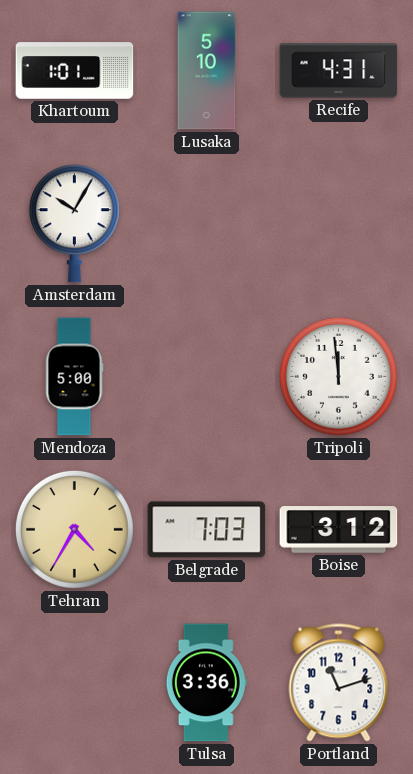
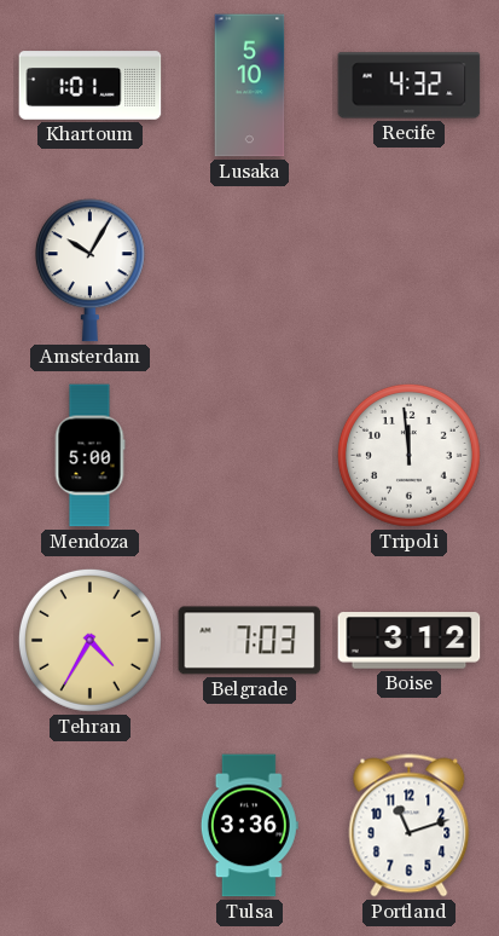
Recife: 4:31 -> 4:32
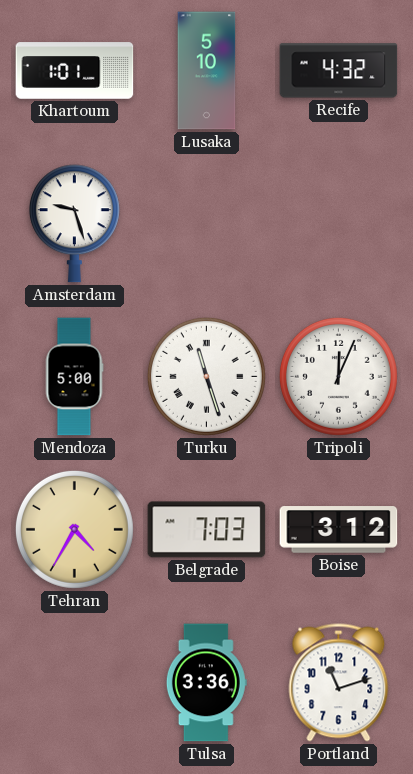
Amsterdam: 10:05 -> 9:27
Turku: none -> 11:27
Tripoli: 11:59 -> 12:04
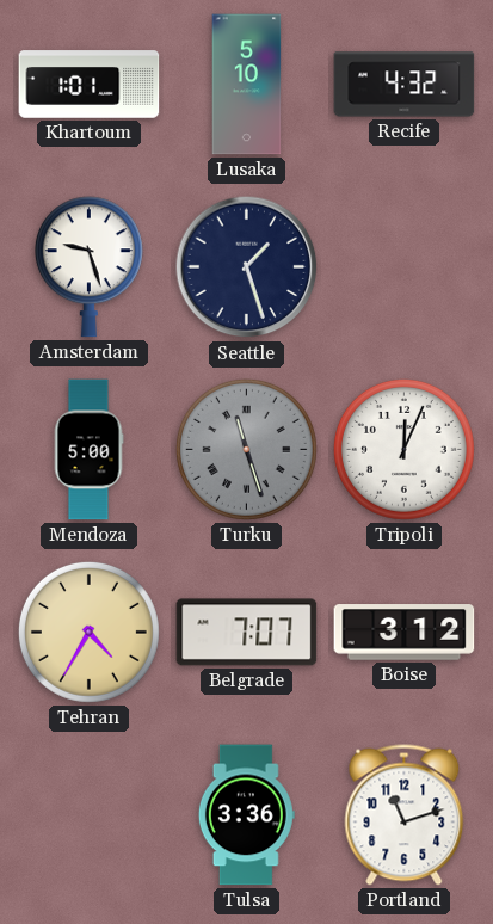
Seattle: none -> 1:27
Turku dial: white -> grey
Belgrade: 7:03 -> 7:07
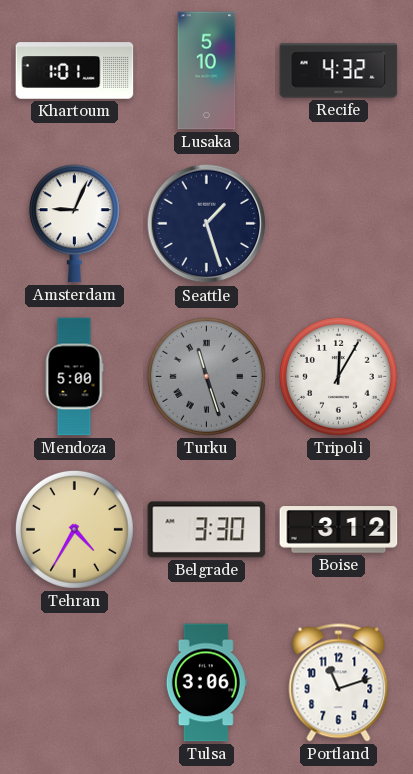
Amsterdam: 9:27 -> 9:04
Tripoli: 12:04 -> 12:05
Belgrade: 7:07 -> 3:30
Tulsa: 3:36 -> 3:06
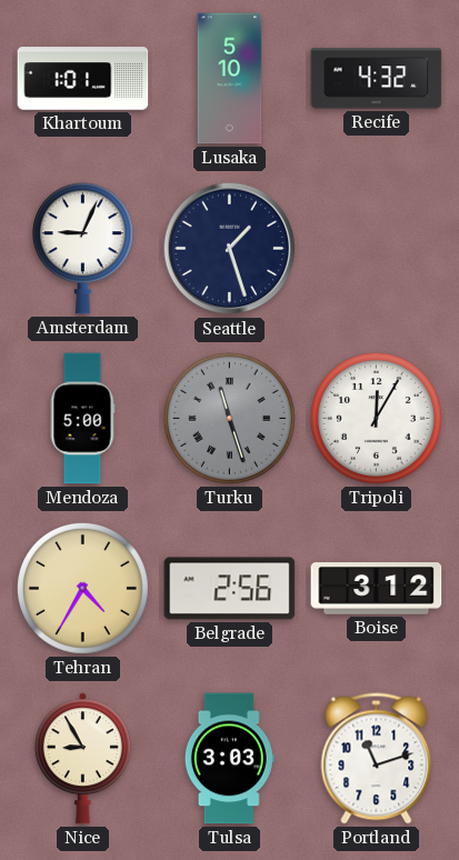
Belgrade: 3:30 -> 2:56
Nice: none -> 8:55
Tulsa: 3:06 -> 3:03
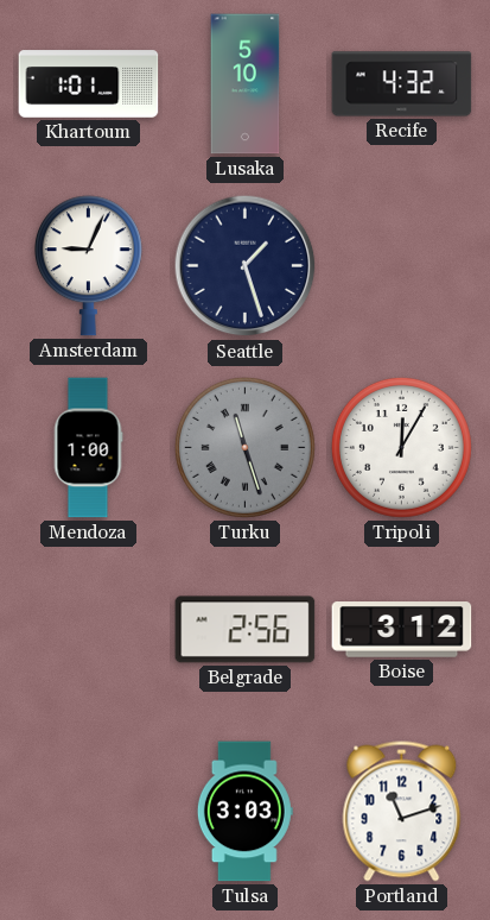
Mendoza: 5:00 -> 1:00
Tehran: 4:35 -> none
Nice: 8:55 -> none
